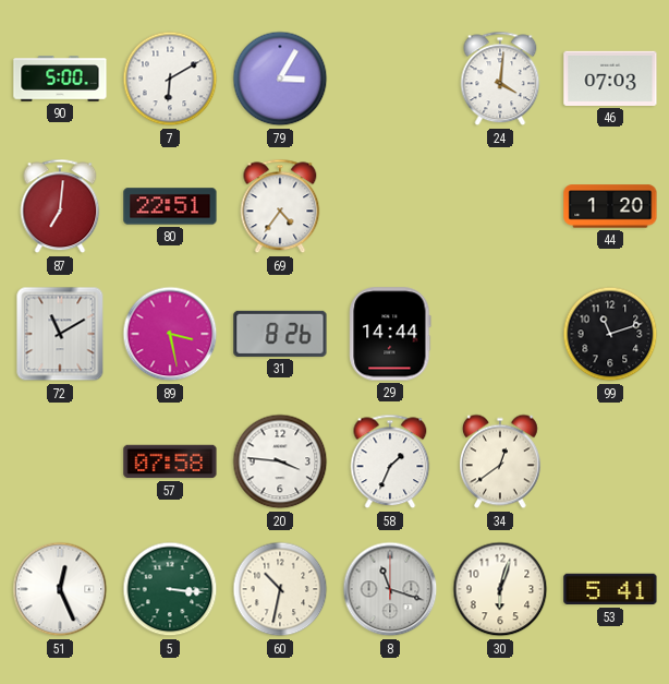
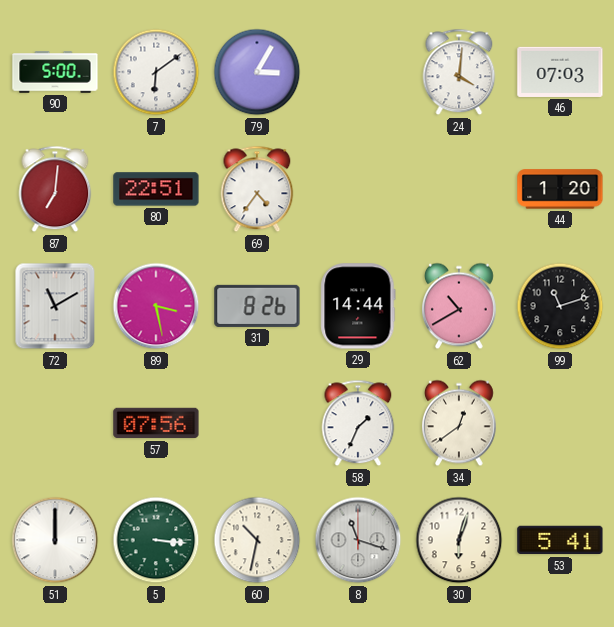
7: 6:10 -> 6:09
62: none -> 10:40
57: 07:58 -> 07:56
20: 3:46 -> none
51: 12:26 -> 12:00
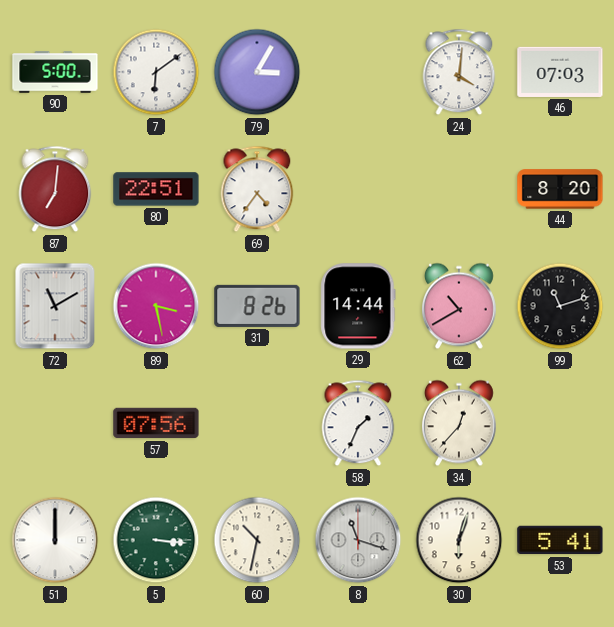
44: 1:20 -> 8:20
34: 12:39 -> 12:37
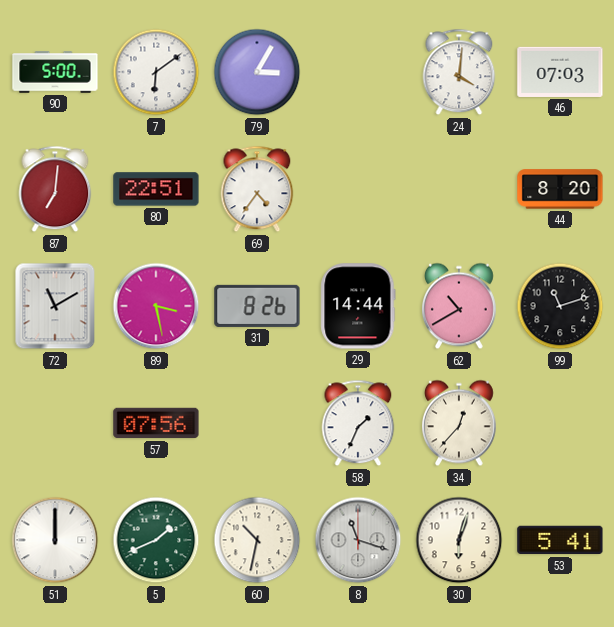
5: 3:16 -> 1:41
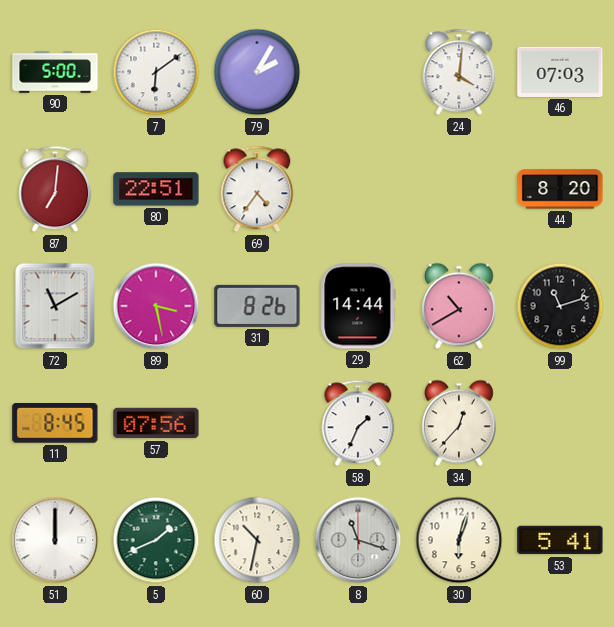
79: 3:05 -> 2:05
11: none -> 8:45
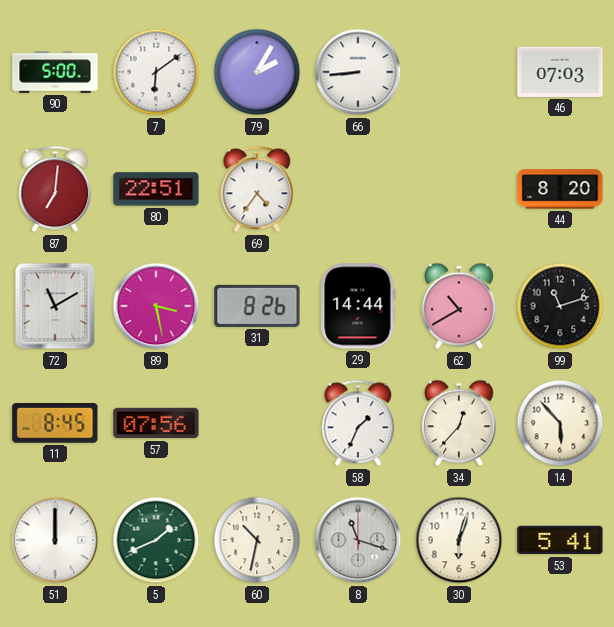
66: none -> 8:44
24: 4:01 -> none
14: none -> 5:53
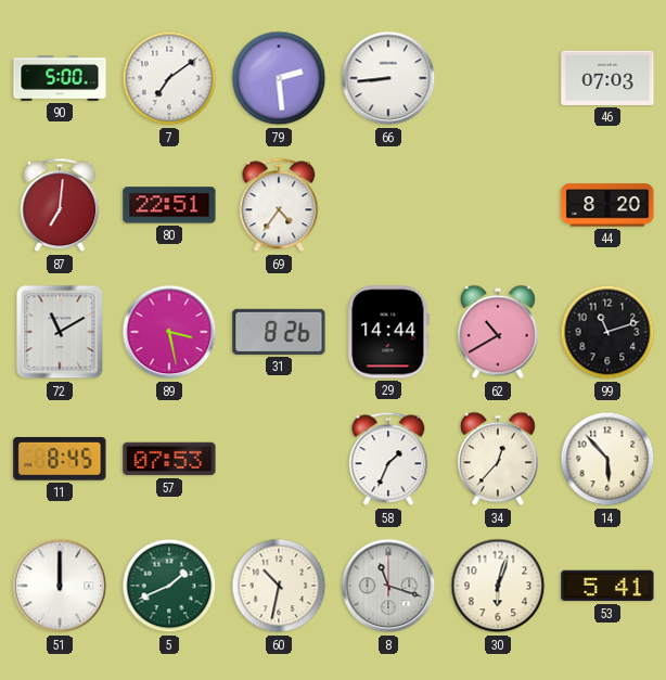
7: 6:09 -> 7:09
79: 2:05 -> 2:29
57: 07:56 -> 07:53
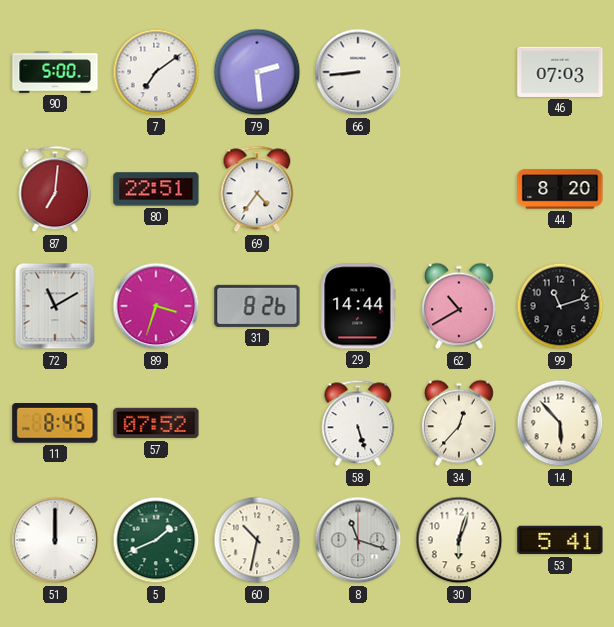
89: 3:28 -> 3:33
57: 07:53 -> 07:52
58: 1:34 -> 5:27
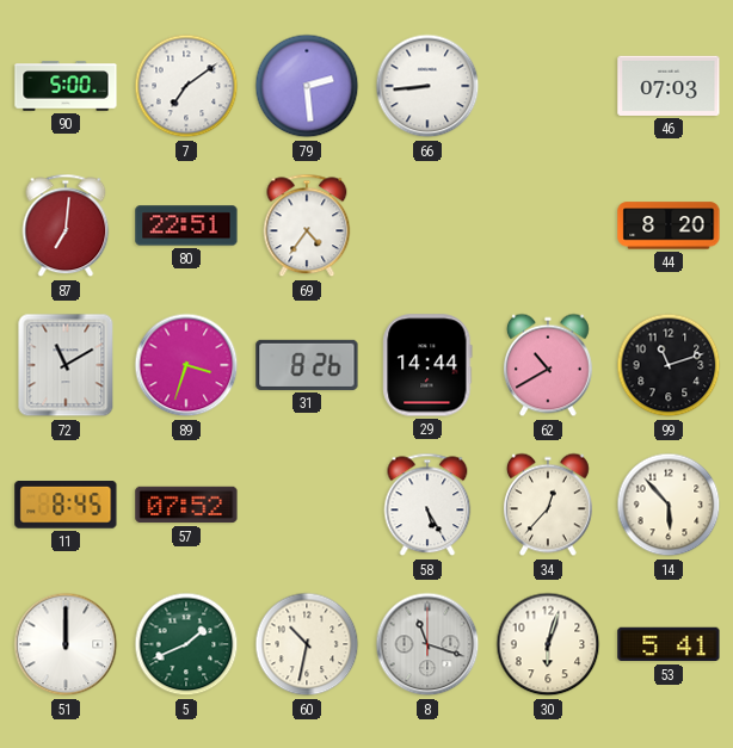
58: 5:27 -> 5:25
